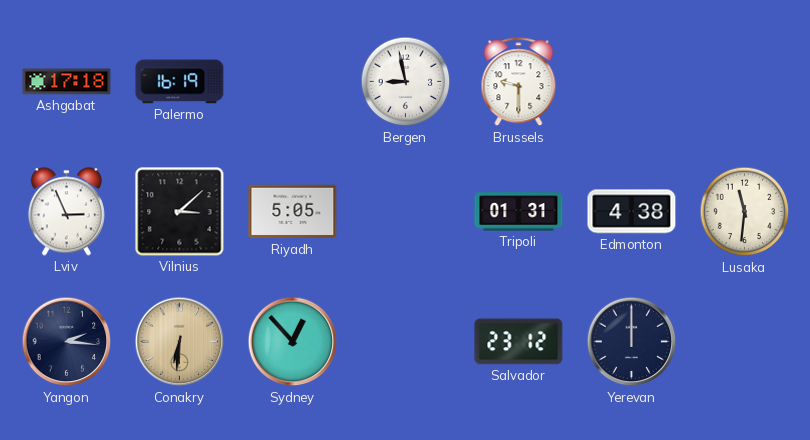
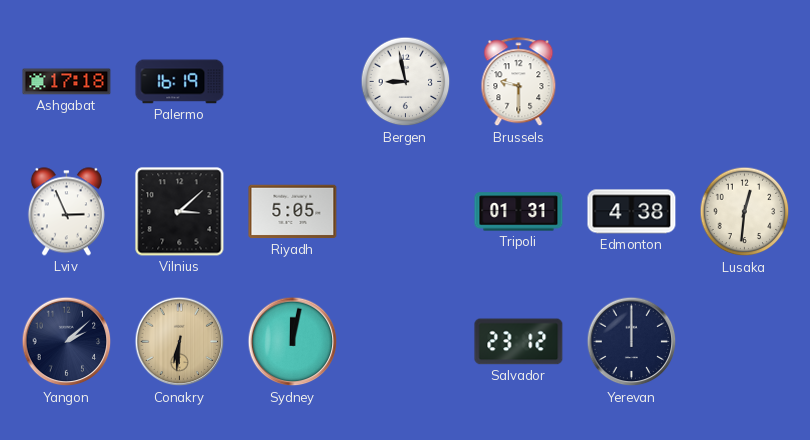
Lusaka: 11:31 -> 12:31
Yangon: 2:16 -> 2:08
Sydney: 12:53 -> 12:02
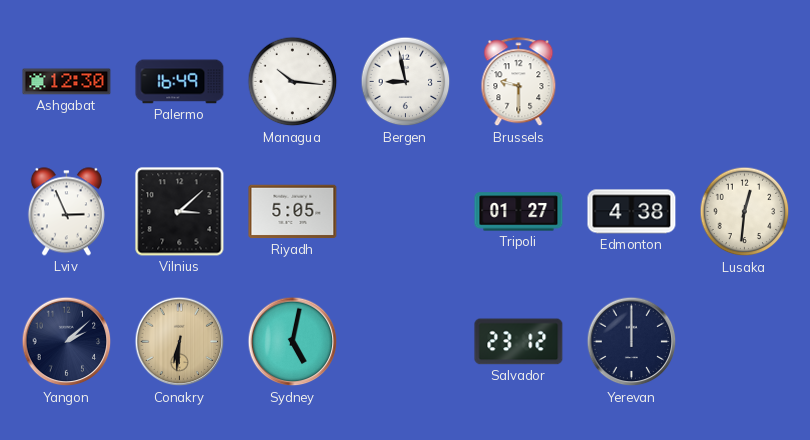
Ashgabat: 17:18 -> 12:30
Palermo: 16:19 -> 16:49
Managua: none -> 10:16
Tripoli: 01:31 -> 01:27
Sydney: 12:02 -> 5:02
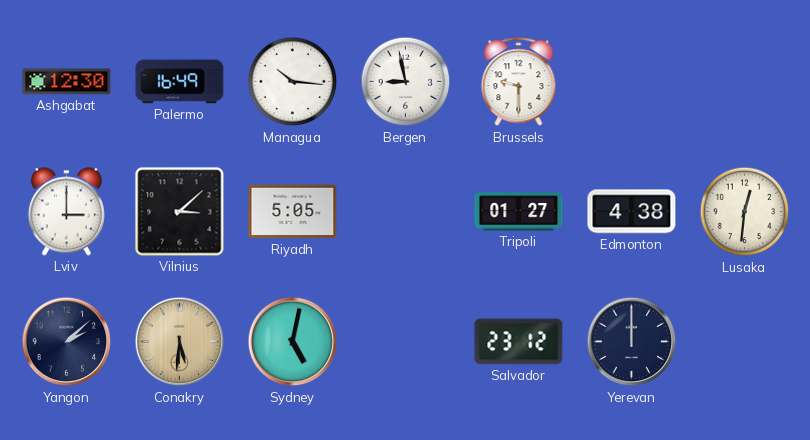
Lviv: 2:56 -> 3:00
Conakry: 6:31 -> 5:31
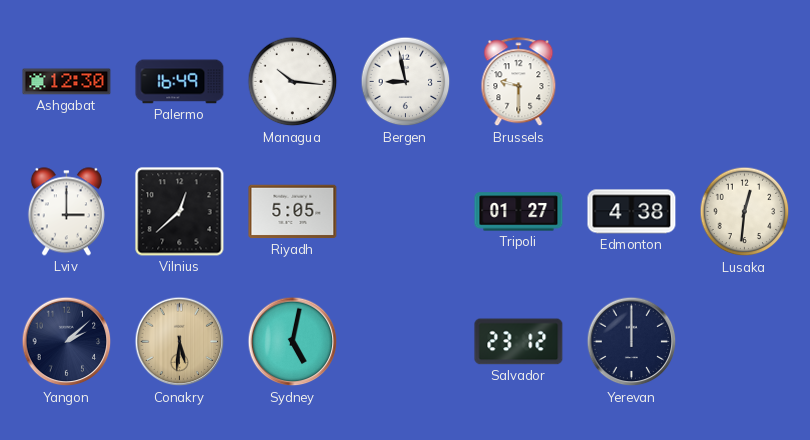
Vilnius: 3:08 -> 12:38
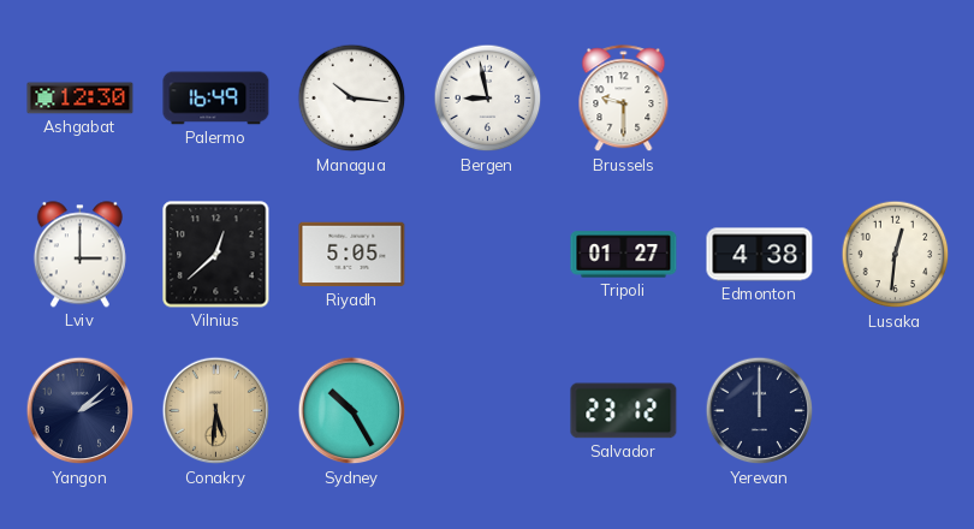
Sydney: 5:02 -> 10:25
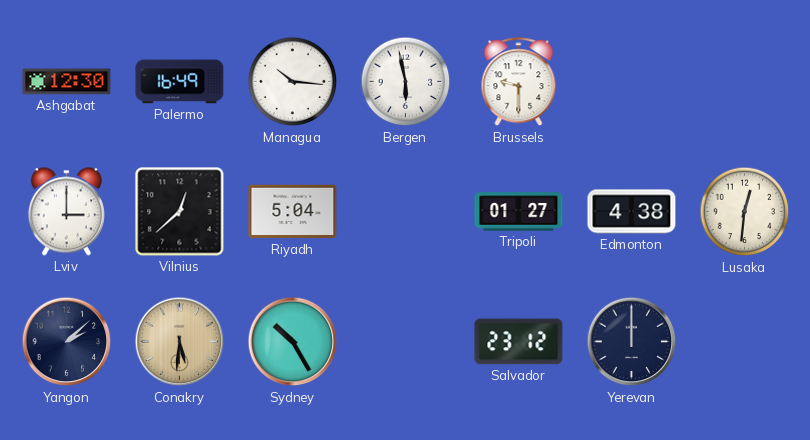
Bergen: 8:58 -> 5:58
Riyadh: 5:05 -> 5:04
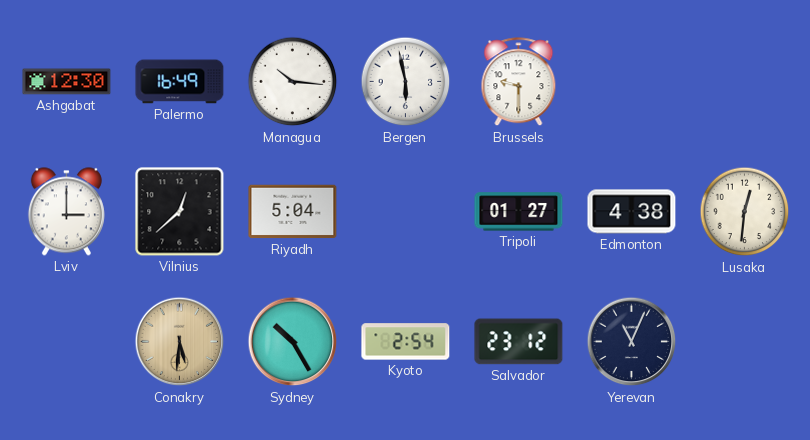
Yangon: 2:08 -> none
Kyoto: none -> 2:54
Yerevan: 12:00 -> 11:04
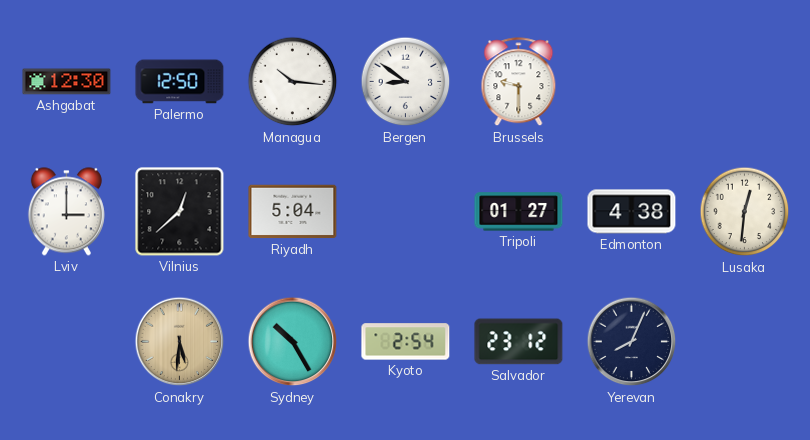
Palermo: 16:49 -> 12:50
Bergen: 5:58 -> 8:51
Yerevan: 11:04 -> 8:04
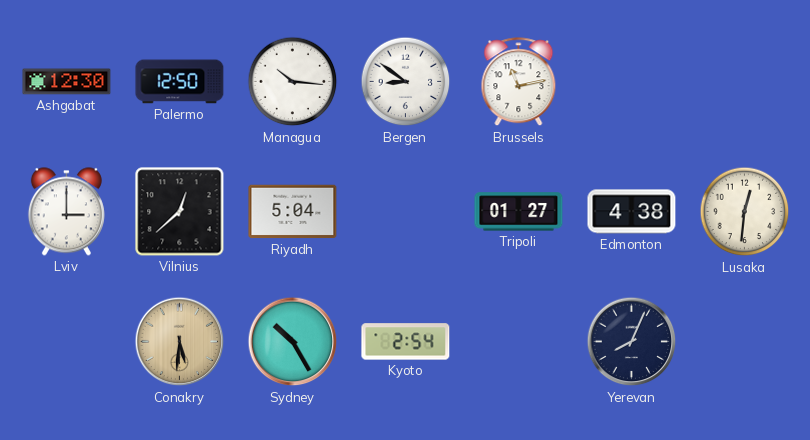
Brussels: 9:30 -> 11:13
Salvador: 23:12 -> none
